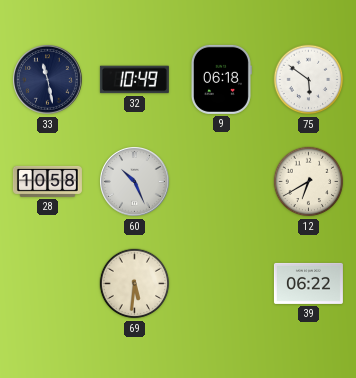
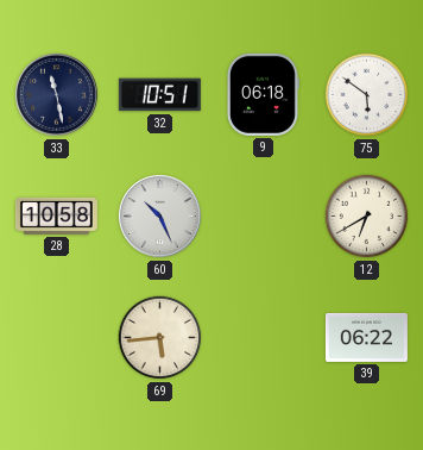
32: 10:49 -> 10:51
69: 5:31 -> 5:44
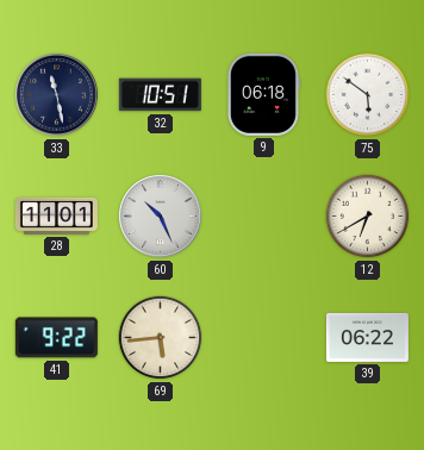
28: 10:58 -> 11:01
41: none -> 9:22
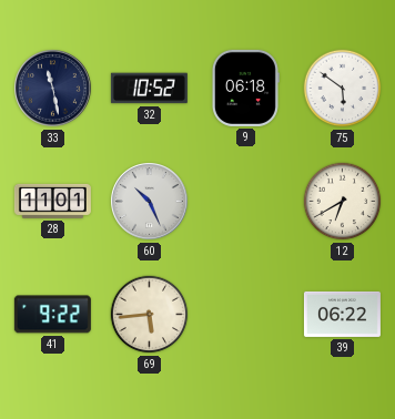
32: 10:51 -> 10:52
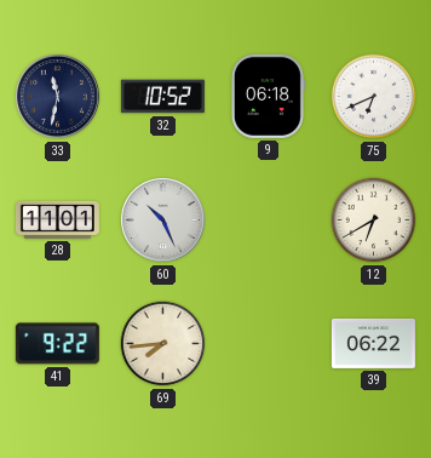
33: 11:28 -> 11:32
75: 5:51 -> 6:41
69: 5:44 -> 7:44
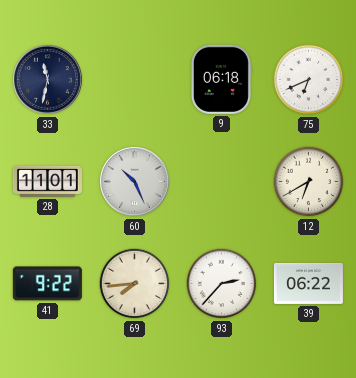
32: 10:52 -> none
93: none -> 2:37
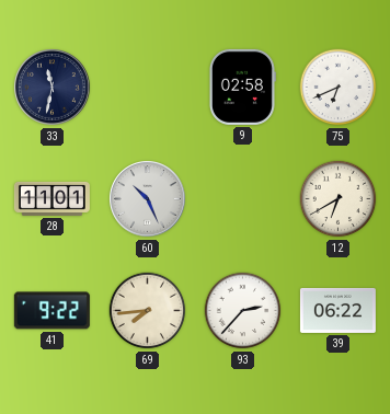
9: 06:18 -> 02:58
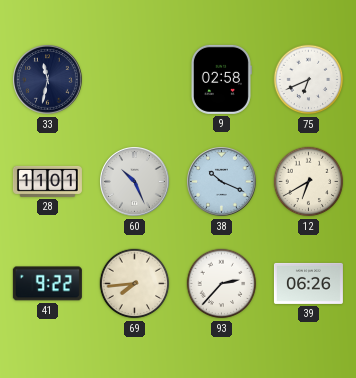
38: none -> 10:19
39: 06:22 -> 06:26
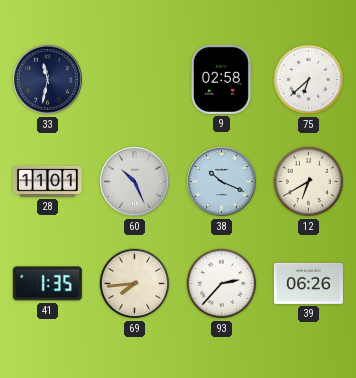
75: 6:41 -> 6:38
41: 9:22 -> 1:35
